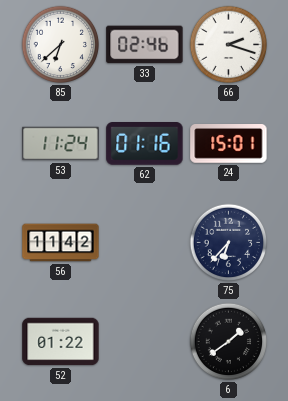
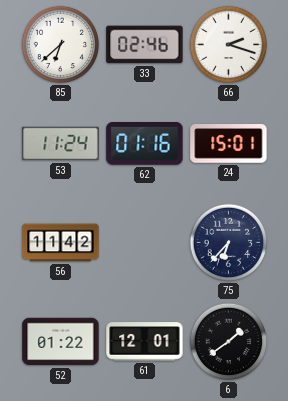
61: none -> 12:01
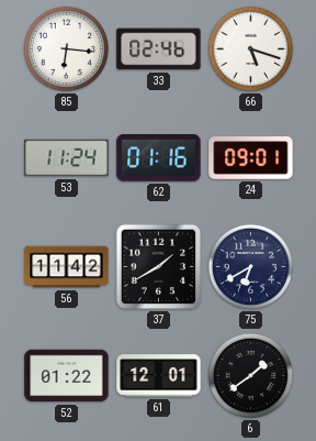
85: 6:38 -> 6:16
66: 2:18 -> 5:18
24: 15:01 -> 09:01
37: none -> 1:40
75: 6:37 -> 6:40
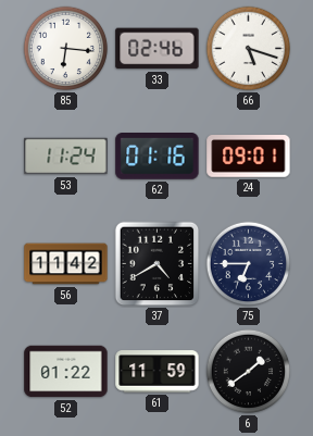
37: 1:40 -> 4:40
75: 6:40 -> 6:45
61: 12:01 -> 11:59
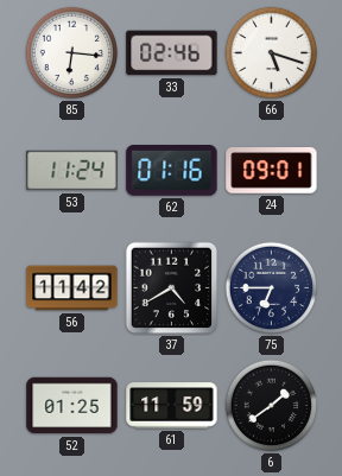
52: 01:22 -> 01:25
